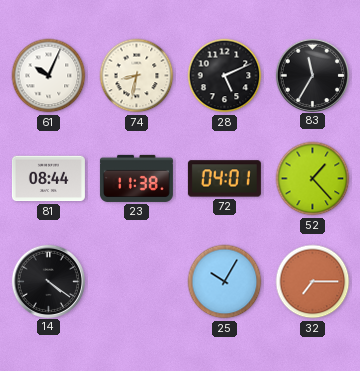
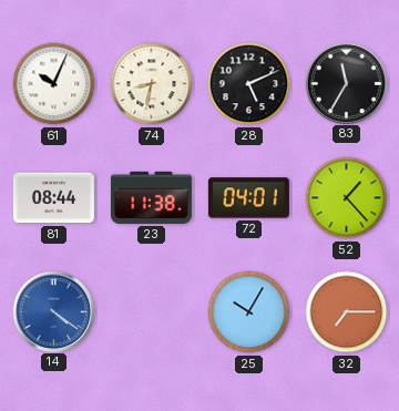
14 dial: black -> blue
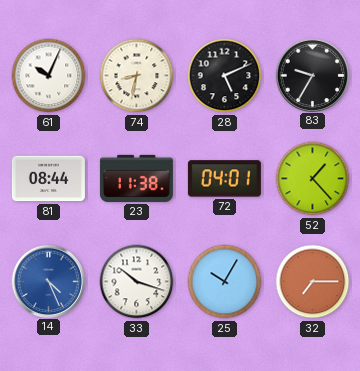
83: 11:35 -> 9:35
14: 4:21 -> 4:26
33: none -> 10:18
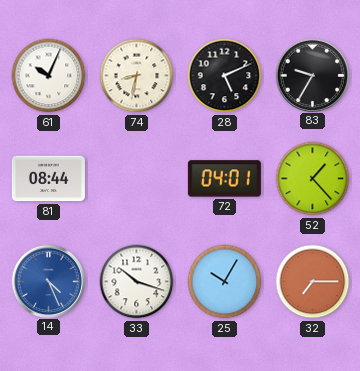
23: 11:38 -> none
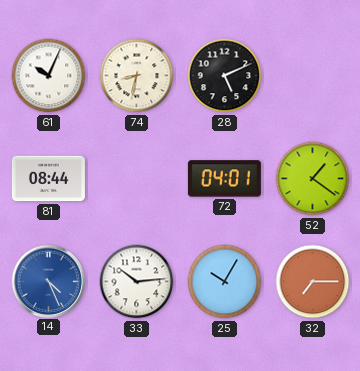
83: 9:35 -> none
52: 1:23 -> 1:21
33: 10:18 -> 10:14
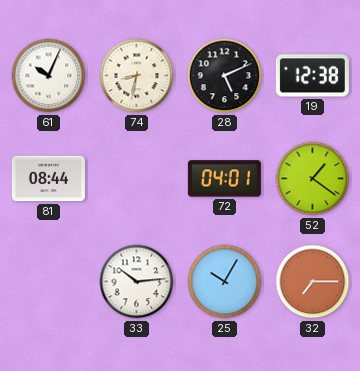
19: none -> 12:38
14: 4:26 -> none
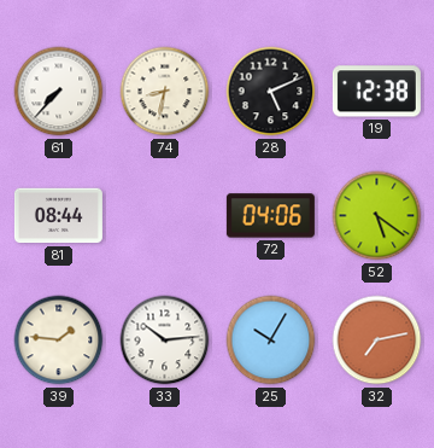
61: 10:04 -> 7:37
72: 04:01 -> 04:06
52: 1:21 -> 5:21
39: none -> 1:46
32: 7:15 -> 7:13
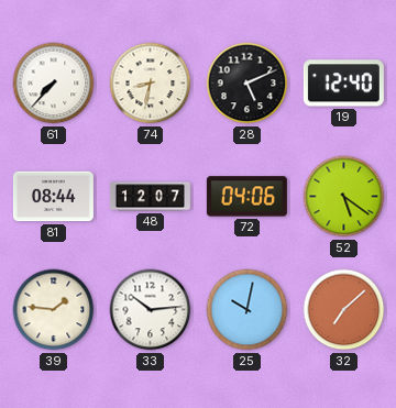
19: 12:38 -> 12:40
48: none -> 12:07
25: 10:05 -> 10:02
32: 7:13 -> 7:08
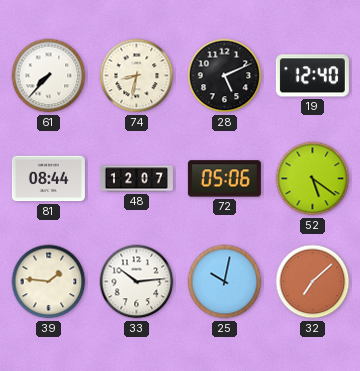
72: 04:06 -> 05:06
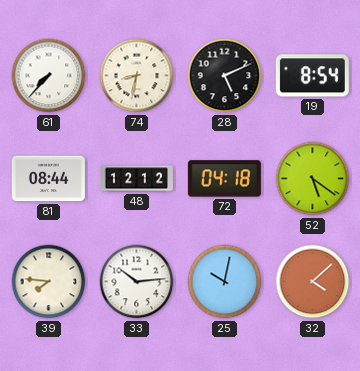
19: 12:40 -> 8:54
48: 12:07 -> 12:12
72: 05:06 -> 04:18
39: 1:46 -> 7:46
32: 7:08 -> 4:08
